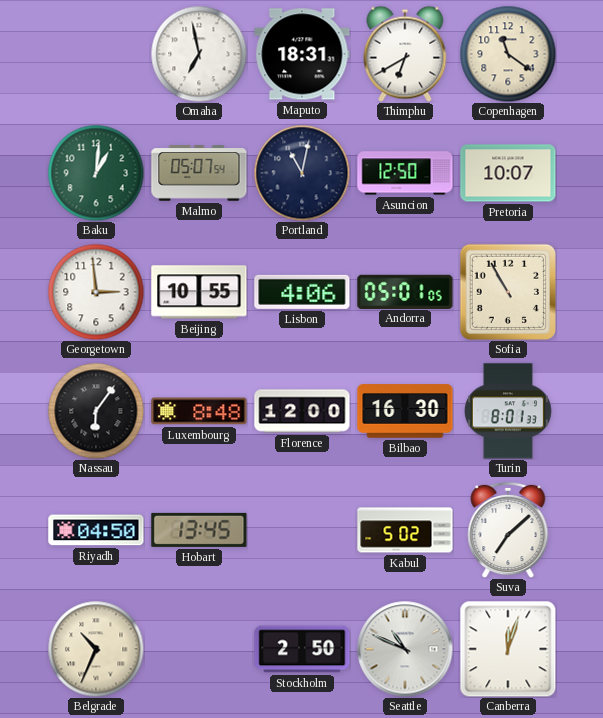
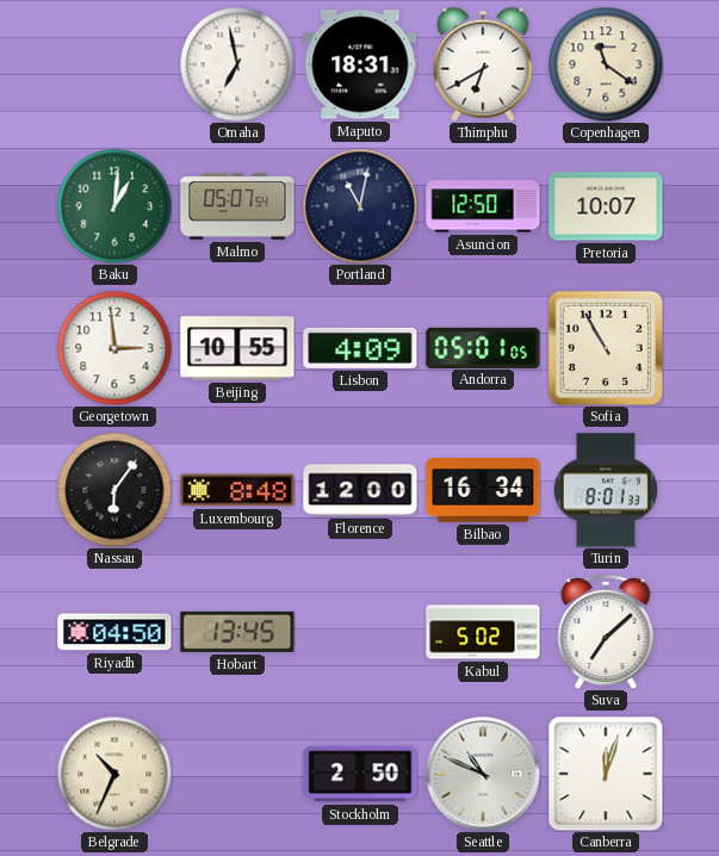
Lisbon: 4:06 -> 4:09
Bilbao: 16:30 -> 16:34
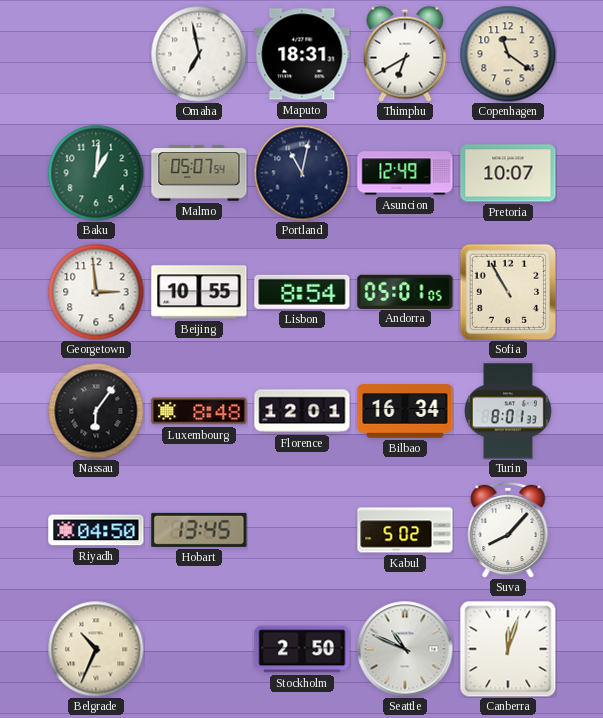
Asuncion: 12:50 -> 12:49
Lisbon: 4:09 -> 8:54
Florence: 12:00 -> 12:01
Suva: 7:08 -> 8:07
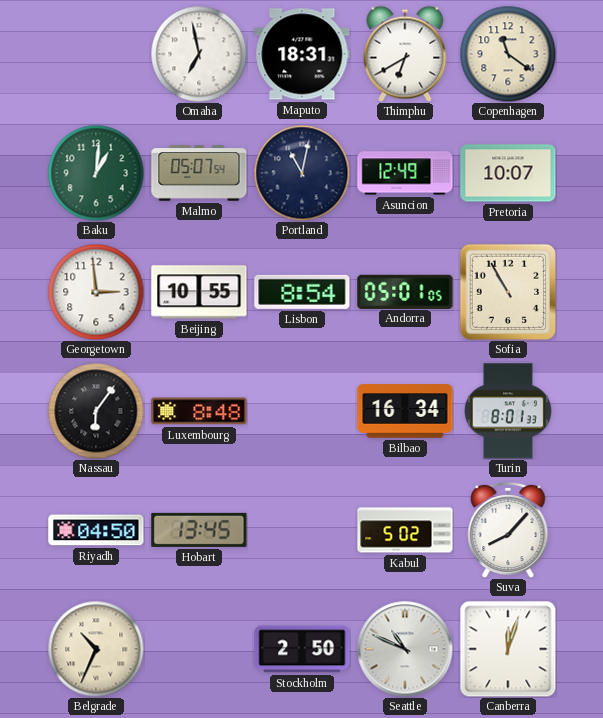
Florence: 12:01 -> none
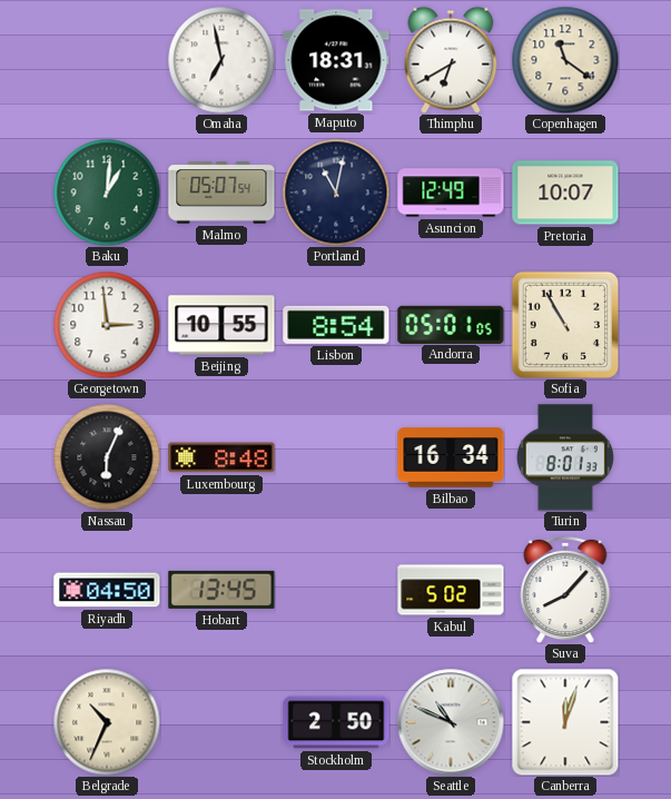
Nassau: 6:06 -> 6:04
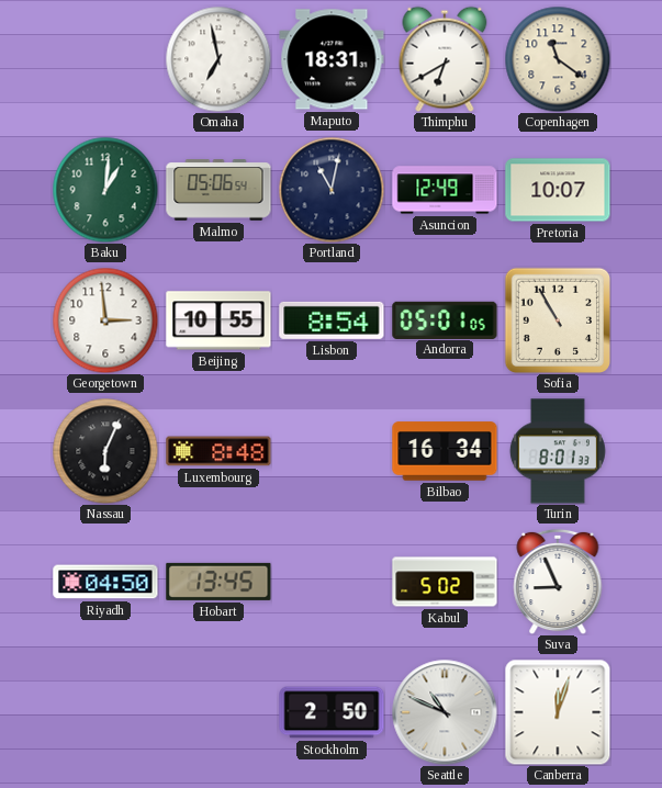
Malmo: 05:07 -> 05:06
Suva: 8:07 -> 8:56
Belgrade: 10:34 -> none
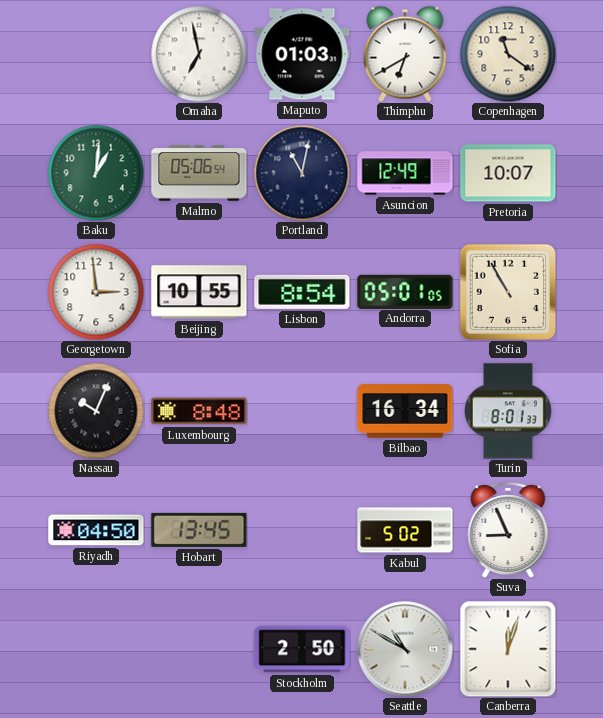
Maputo: 18:31 -> 01:03
Nassau: 6:04 -> 10:04
Seattle: 10:49 -> 10:50
